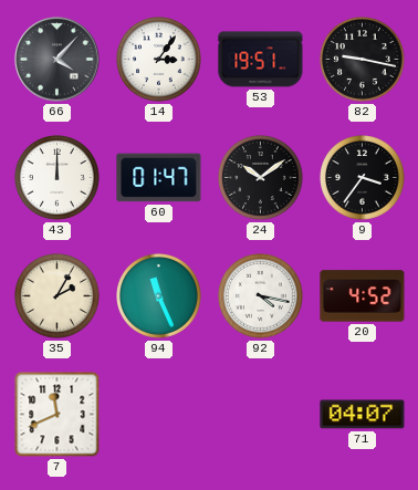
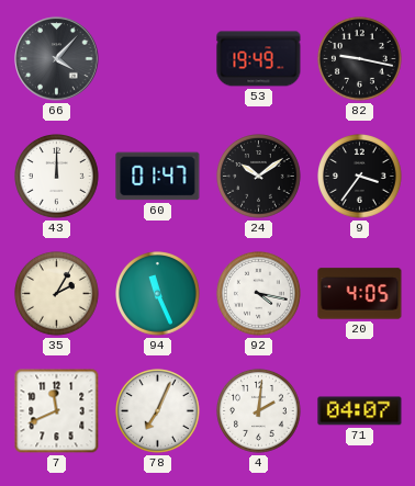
14: 3:06 -> none
53: 19:51 -> 19:49
20: 4:52 -> 4:05
78: none -> 7:04
4: none -> 2:01
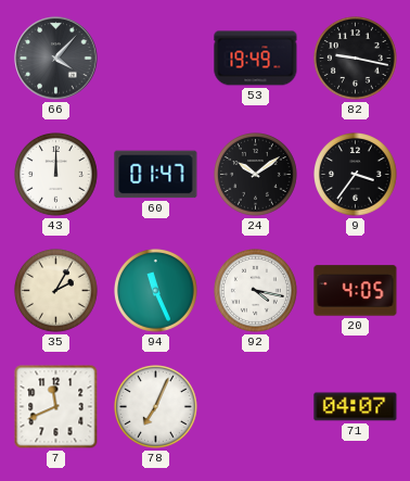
4: 2:01 -> none
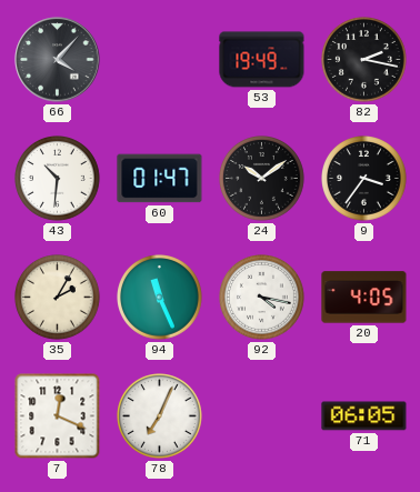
82: 9:17 -> 2:17
43: 12:00 -> 10:31
7: 11:41 -> 12:19
71: 04:07 -> 06:05
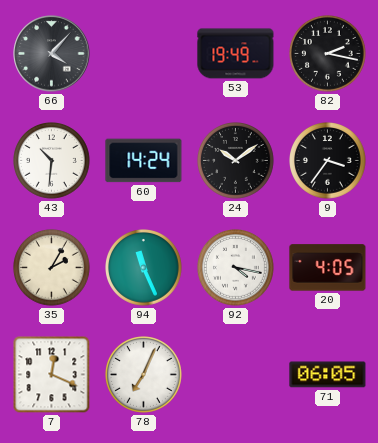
60: 01:47 -> 14:24
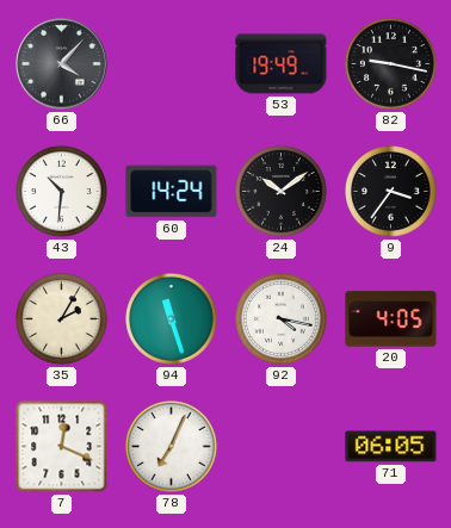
82: 2:17 -> 9:17
94: 11:26 -> 11:27
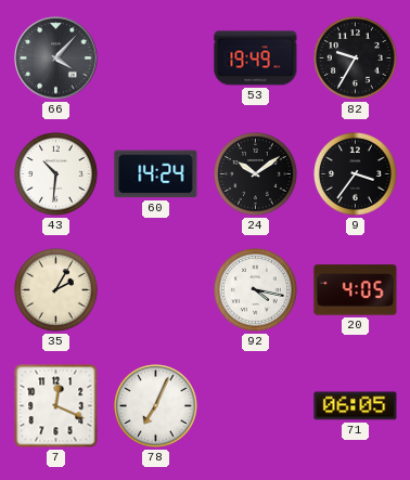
82: 9:17 -> 9:35
94: 11:27 -> none
